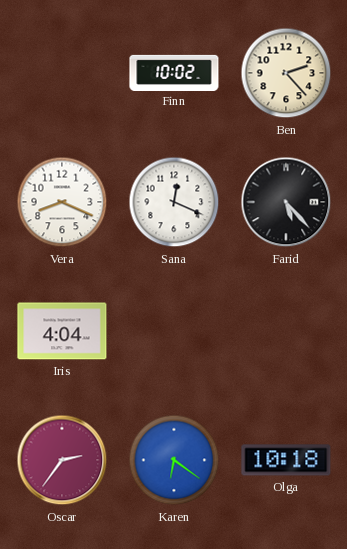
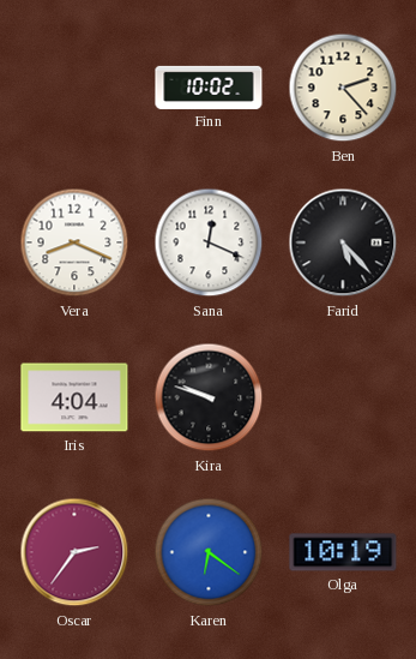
Kira: none -> 9:48
Olga: 10:18 -> 10:19
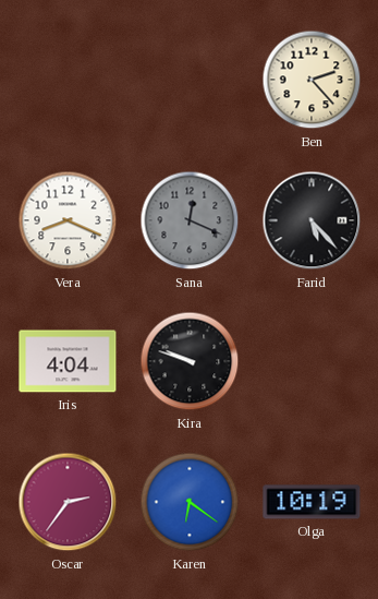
Finn: 10:02 -> none
Sana dial: white -> grey
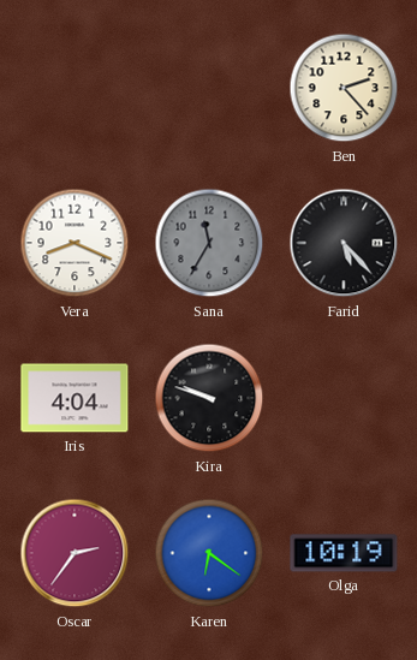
Sana: 12:19 -> 11:35
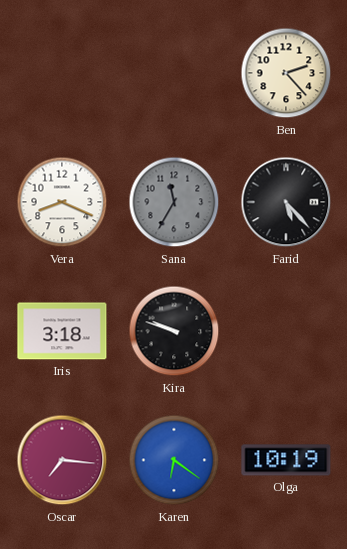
Iris: 4:04 -> 3:18
Oscar: 2:36 -> 7:16
